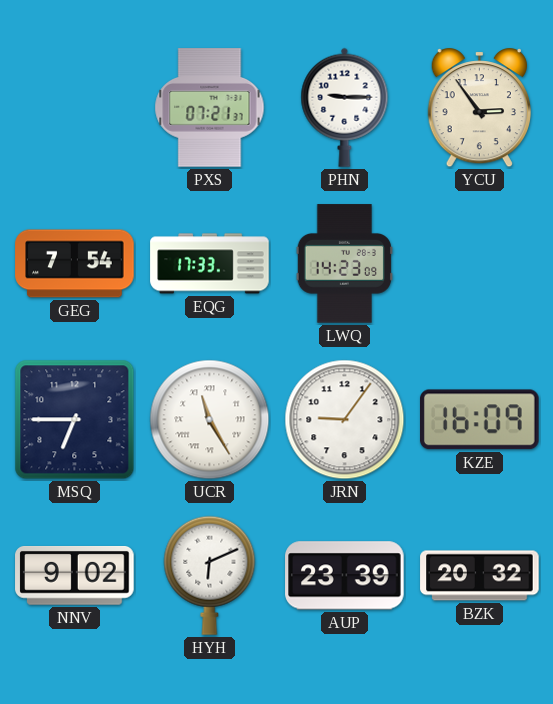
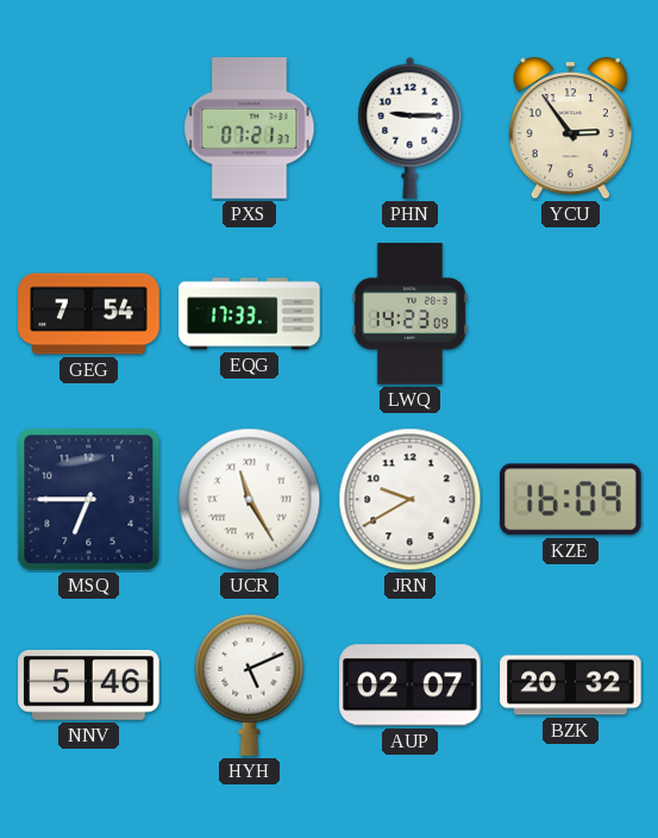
JRN: 9:06 -> 9:40
NNV: 9:02 -> 5:46
HYH: 6:11 -> 5:11
AUP: 23:39 -> 02:07
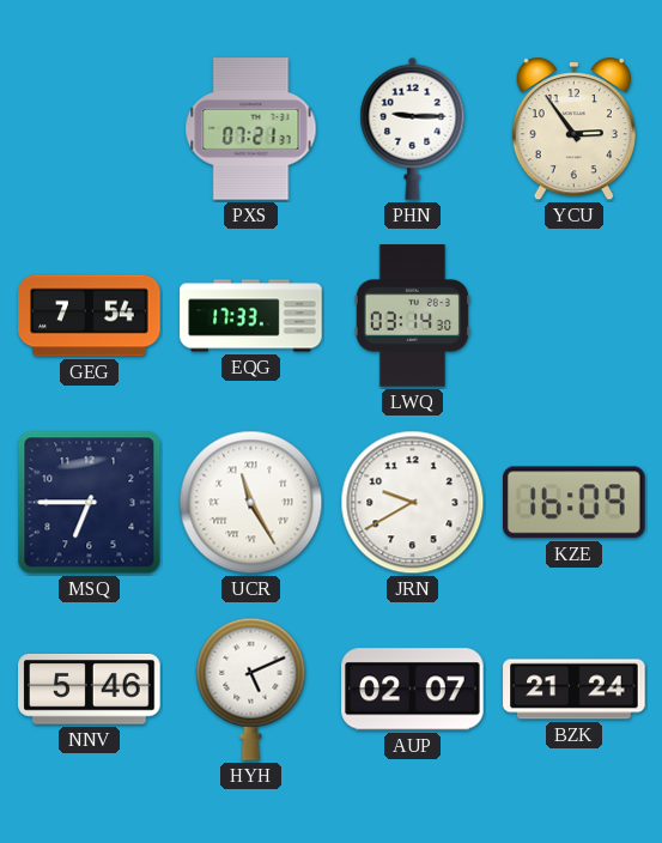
LWQ: 14:23 -> 03:14
BZK: 20:32 -> 21:24
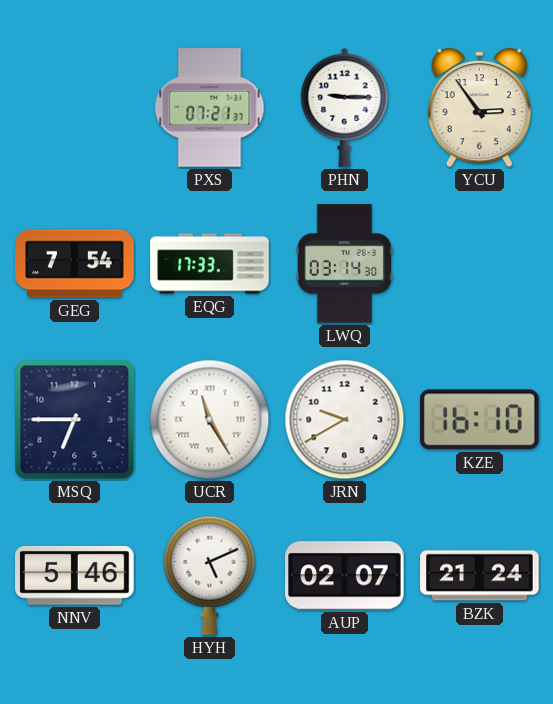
KZE: 16:09 -> 16:10
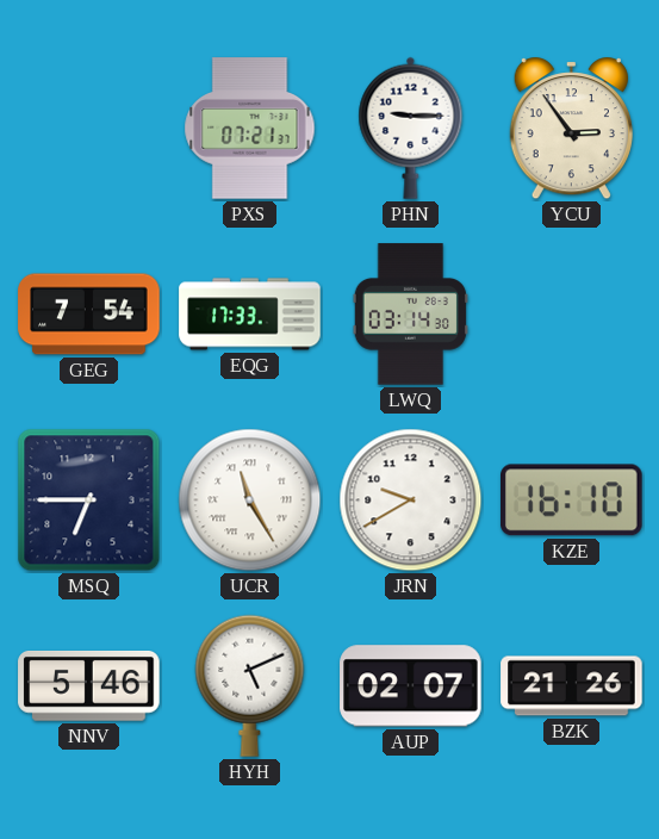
BZK: 21:24 -> 21:26
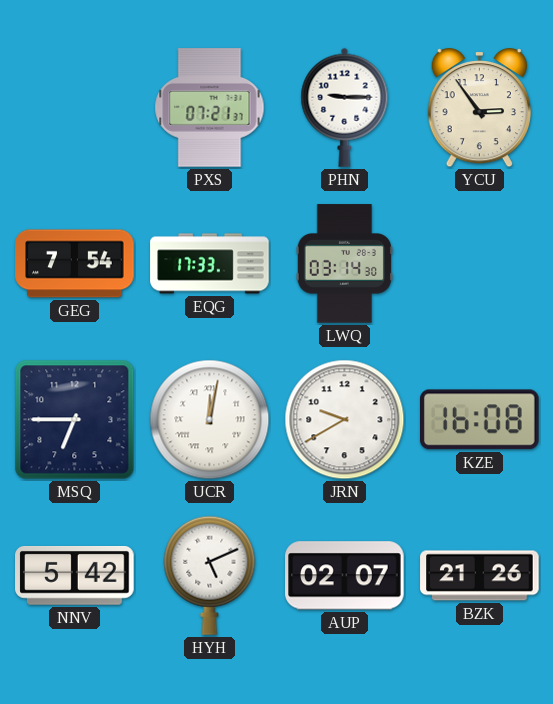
UCR: 11:25 -> 12:02
KZE: 16:10 -> 16:08
NNV: 5:46 -> 5:42
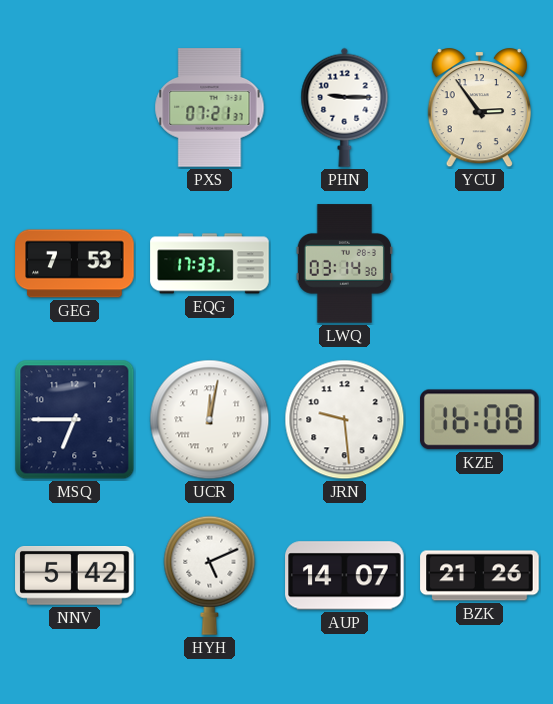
GEG: 7:54 -> 7:53
JRN: 9:40 -> 9:29
AUP: 02:07 -> 14:07
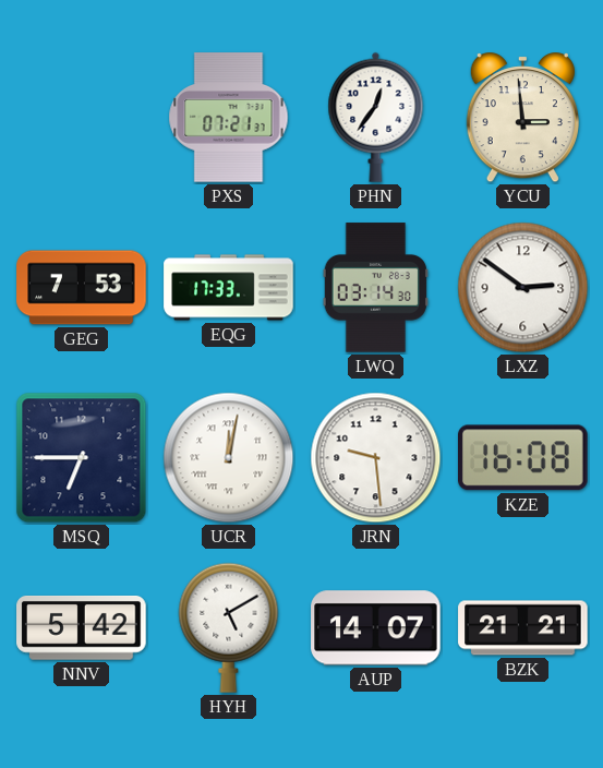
PHN: 9:15 -> 12:36
YCU: 2:54 -> 2:59
LXZ: none -> 2:51
HYH: 5:11 -> 5:10
BZK: 21:26 -> 21:21
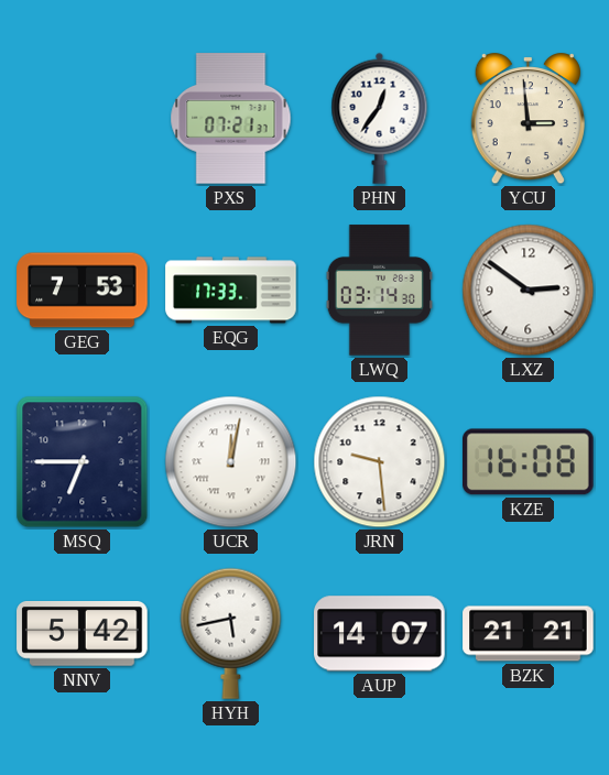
HYH: 5:10 -> 5:43
